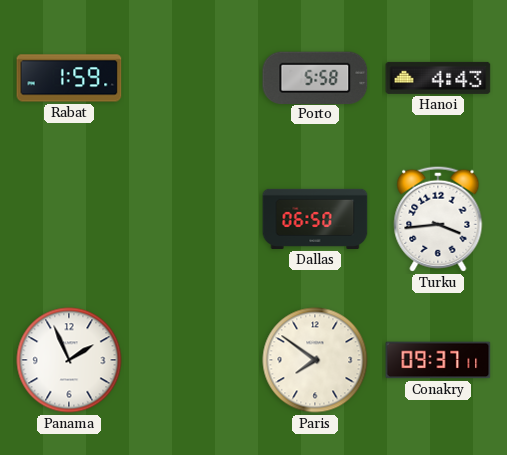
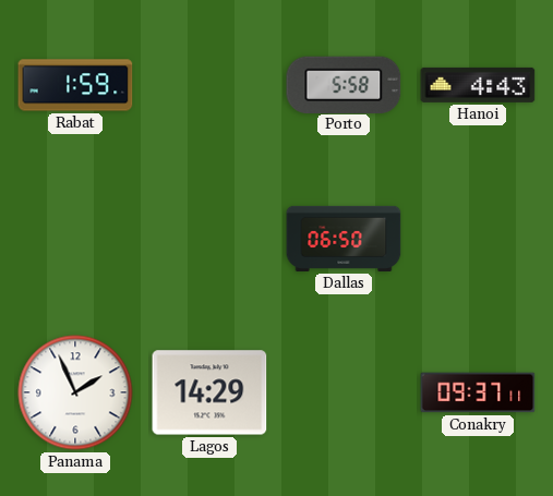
Turku: 3:44 -> none
Lagos: none -> 14:29
Paris: 7:51 -> none
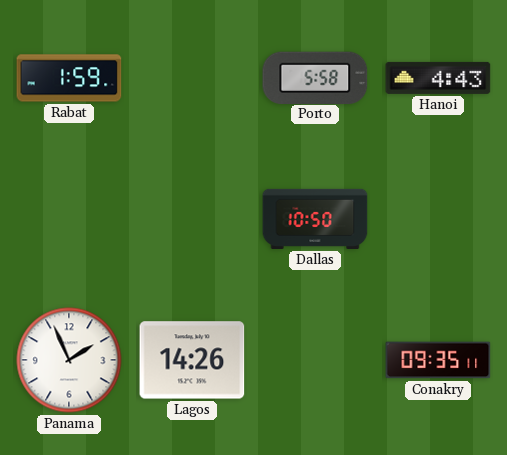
Dallas: 06:50 -> 10:50
Lagos: 14:29 -> 14:26
Conakry: 09:37 -> 09:35
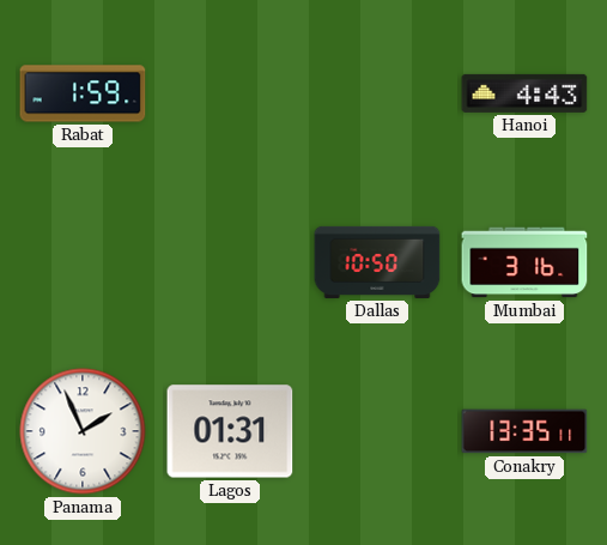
Porto: 5:58 -> none
Mumbai: none -> 3:16
Lagos: 14:26 -> 01:31
Conakry: 09:35 -> 13:35
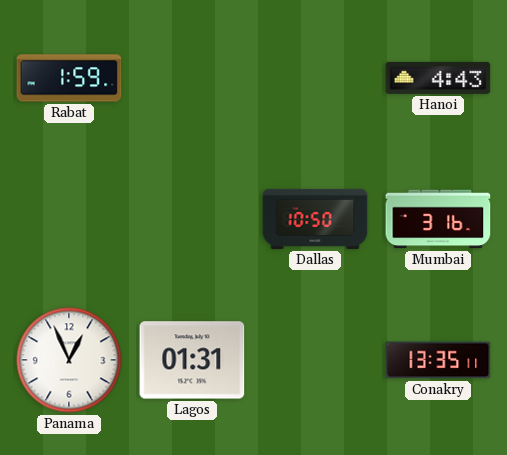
Panama: 1:56 -> 12:56
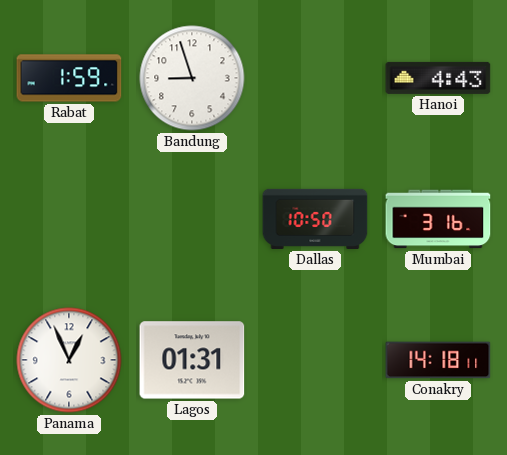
Bandung: none -> 8:57
Conakry: 13:35 -> 14:18
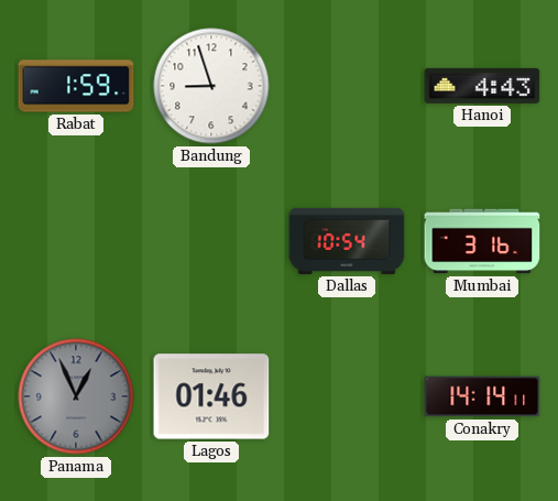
Dallas: 10:50 -> 10:54
Panama dial: white -> grey
Lagos: 01:31 -> 01:46
Conakry: 14:18 -> 14:14
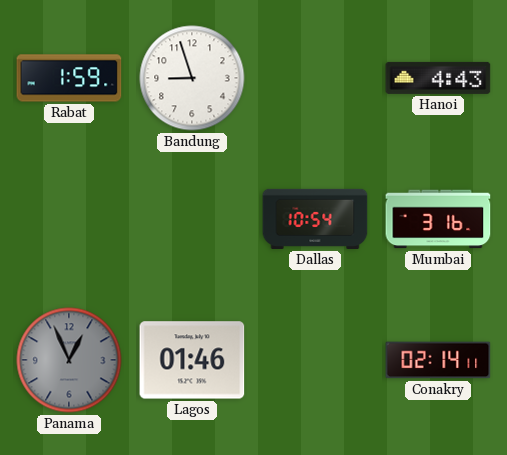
Conakry: 14:14 -> 02:14
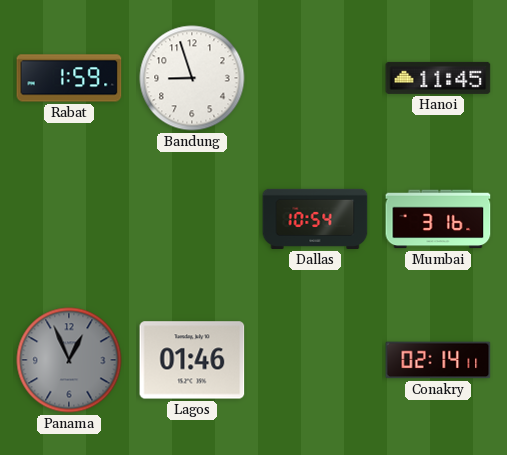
Hanoi: 4:43 -> 11:45
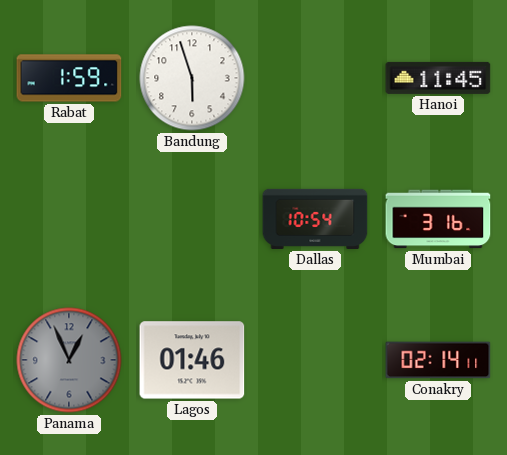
Bandung: 8:57 -> 5:57
